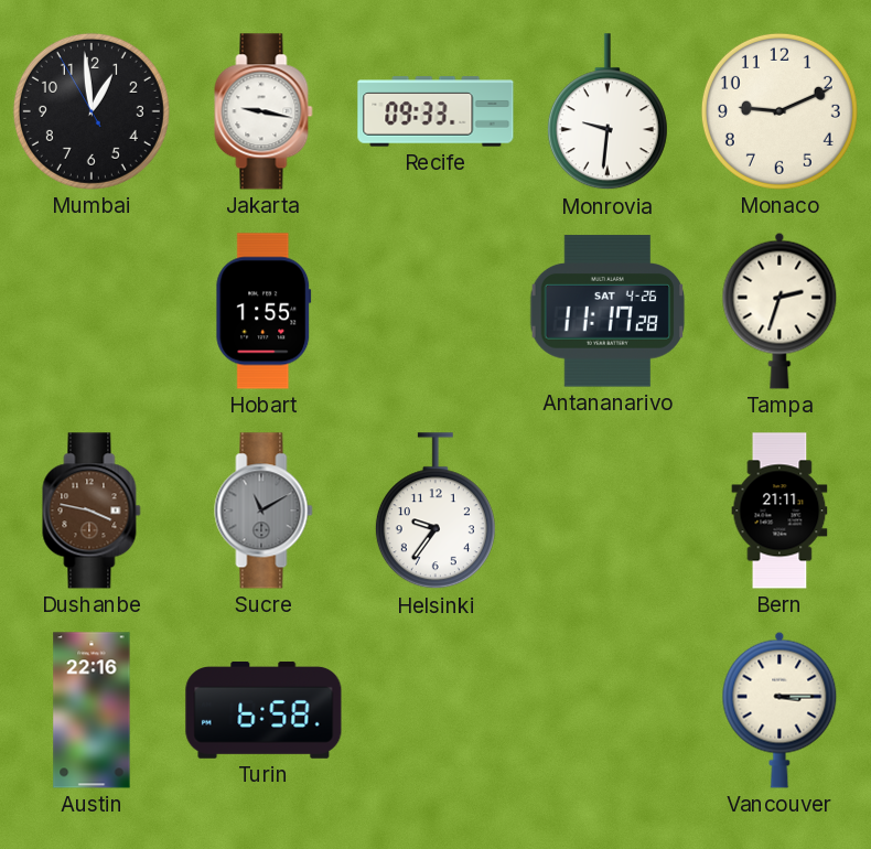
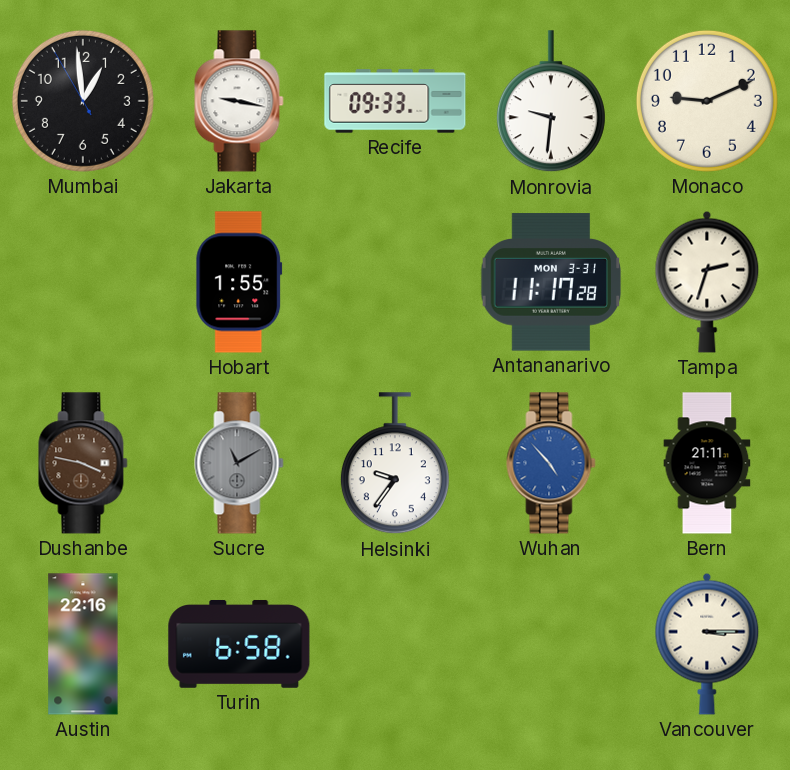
Antananarivo date: SAT 4-26 -> MON 3-31
Wuhan: none -> 4:53
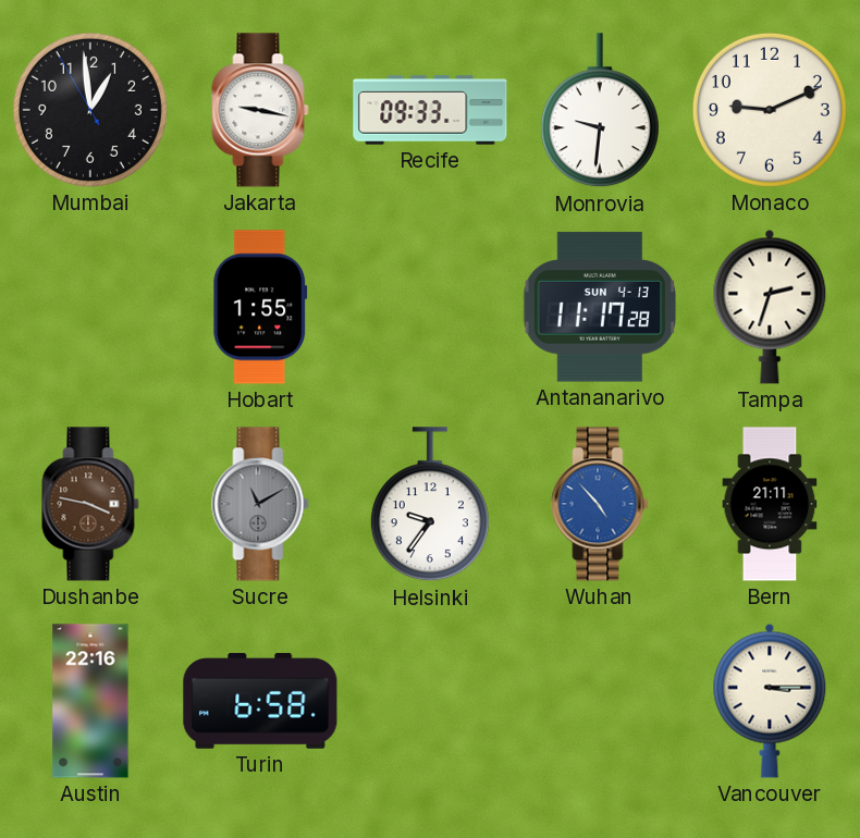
Antananarivo date: MON 3-31 -> SUN 4-13
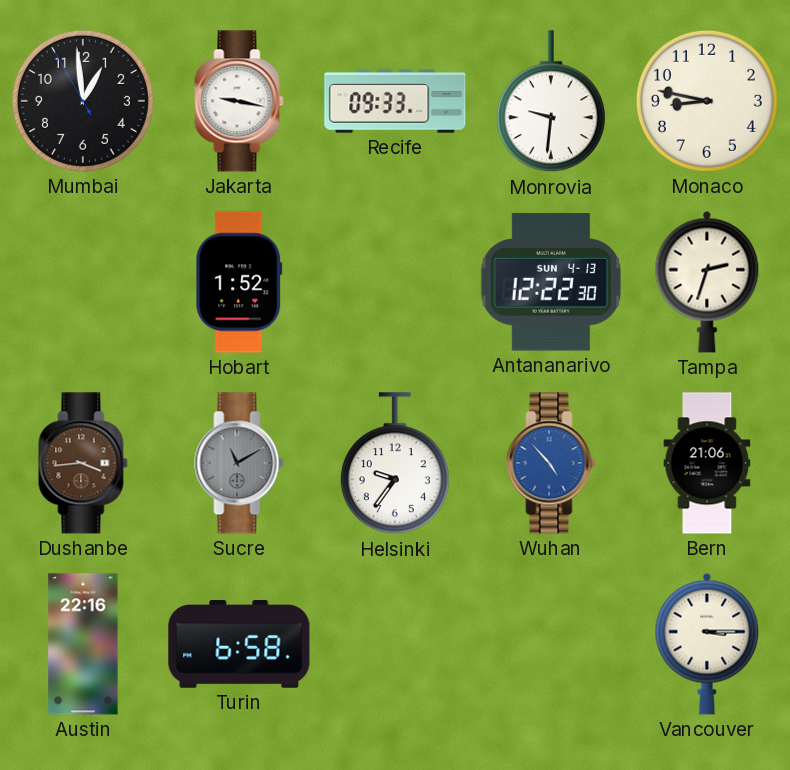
Monaco: 9:11 -> 8:47
Hobart: 1:55 -> 1:52
Antananarivo: 11:17 -> 12:22
Dushanbe: 3:47 -> 3:44
Bern: 21:11 -> 21:06
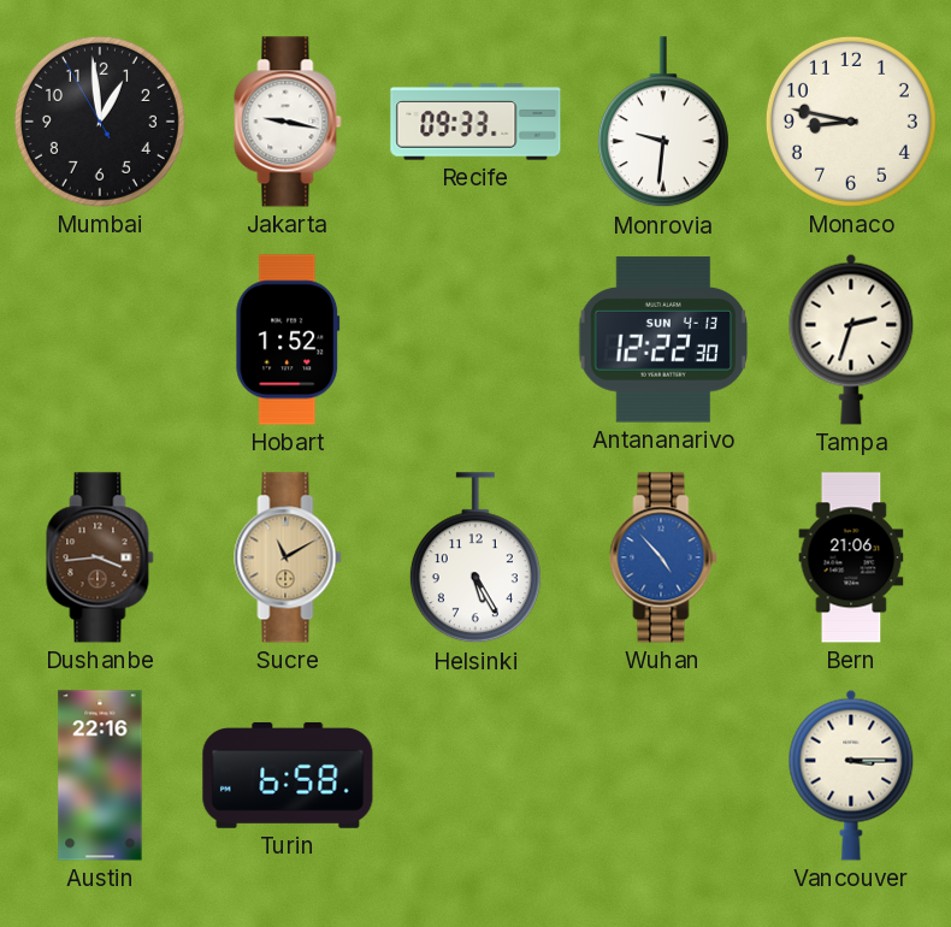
Sucre dial: grey -> champagne
Helsinki: 9:36 -> 5:25
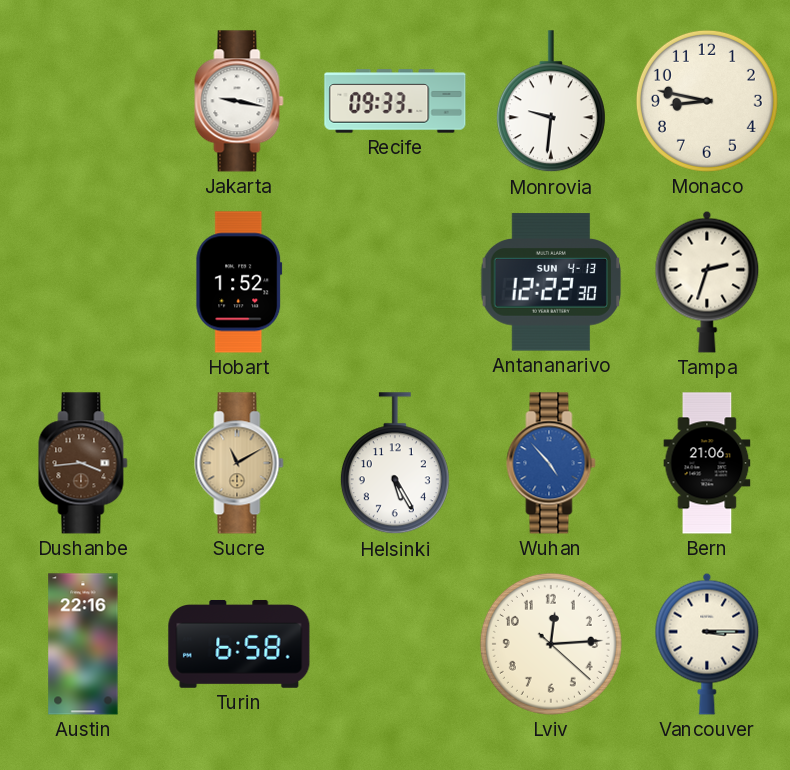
Mumbai: 12:58 -> none
Lviv: none -> 12:14
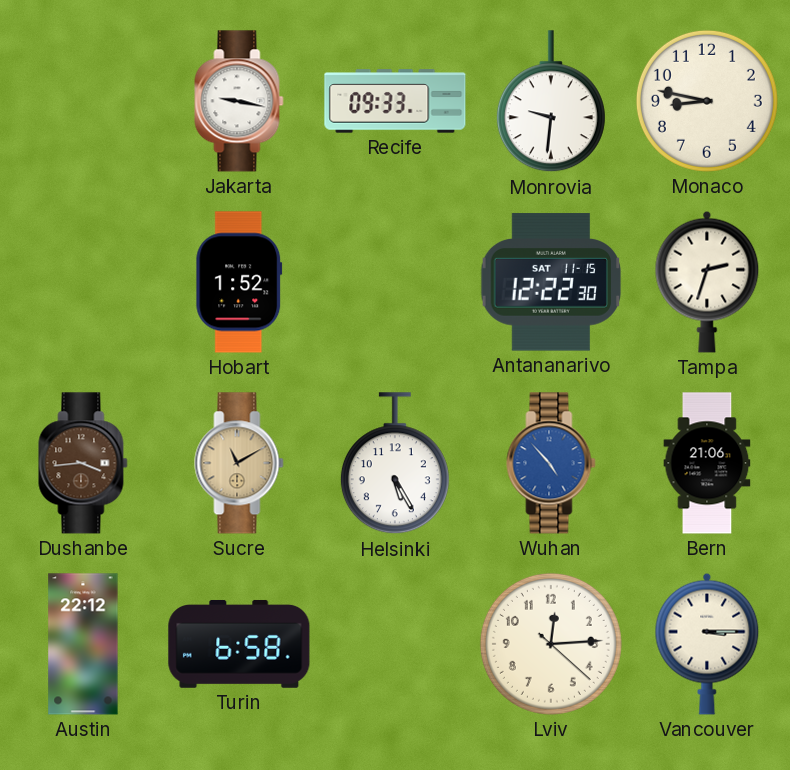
Antananarivo date: SUN 4-13 -> SAT 11-15
Austin: 22:16 -> 22:12
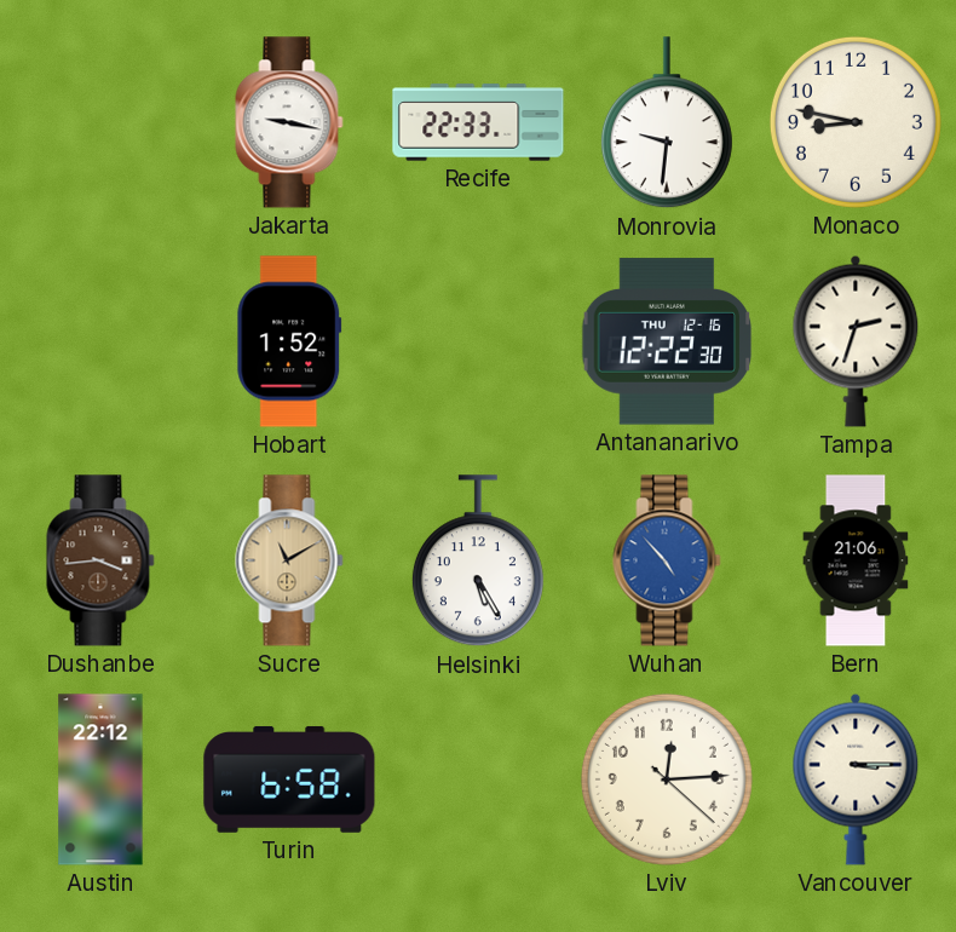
Recife: 09:33 -> 22:33
Antananarivo date: SAT 11-15 -> THU 12-16
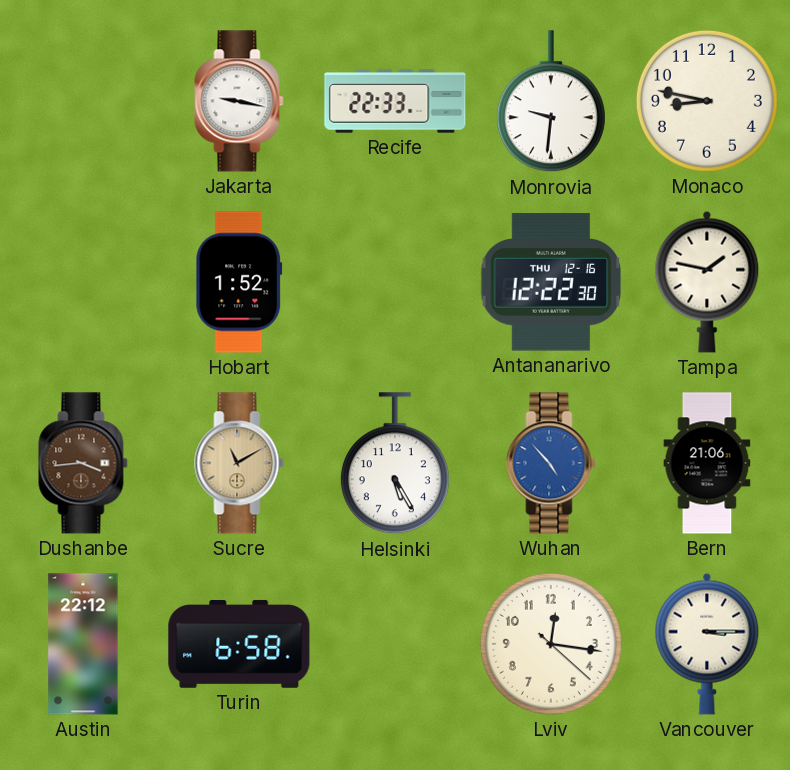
Tampa: 2:33 -> 1:47
Lviv: 12:14 -> 12:16
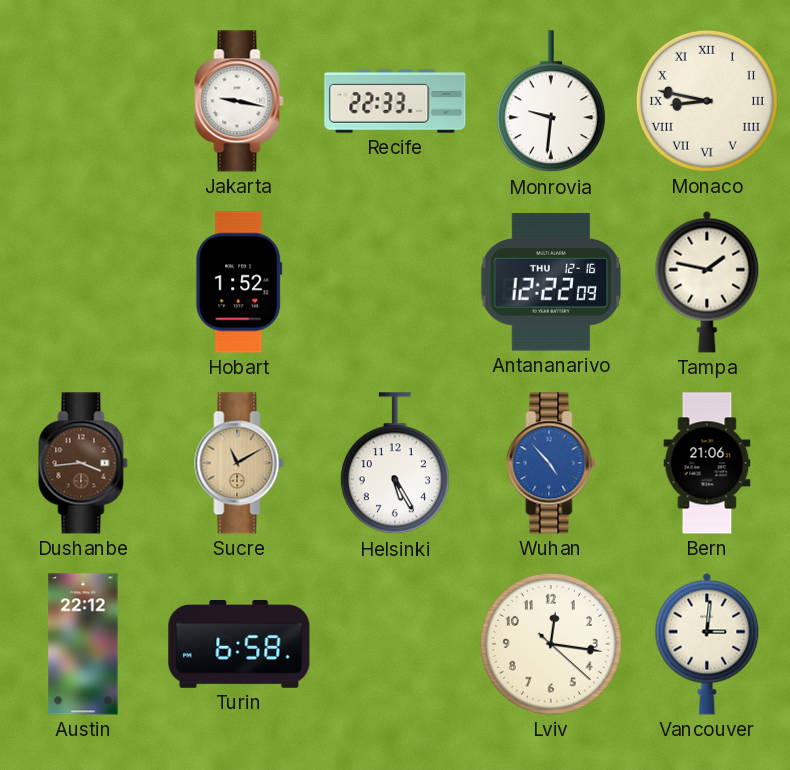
Monaco numerals: Arabic -> Roman
Antananarivo: 12:22:30 -> 12:22:09
Vancouver: 3:15 -> 3:01
